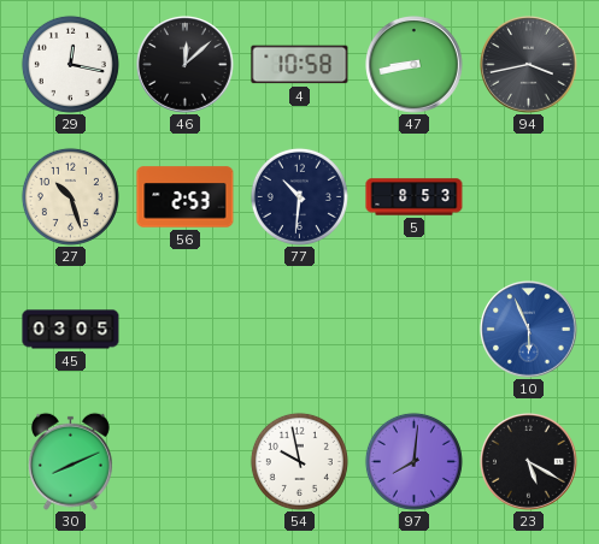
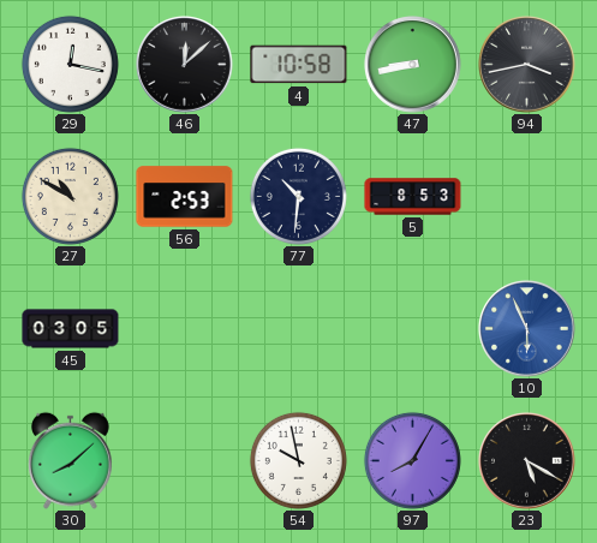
27: 10:27 -> 10:50
30: 8:11 -> 8:08
97: 8:01 -> 8:05
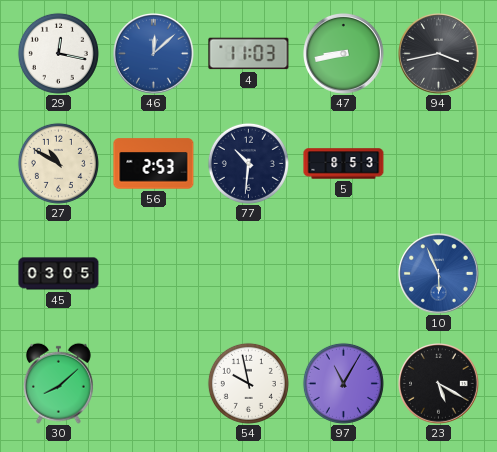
46 dial: black -> blue
4: 10:58 -> 11:03
97: 8:05 -> 11:05
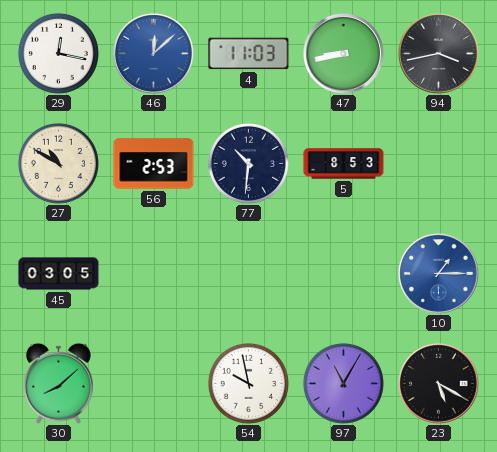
10: 5:56 -> 1:15
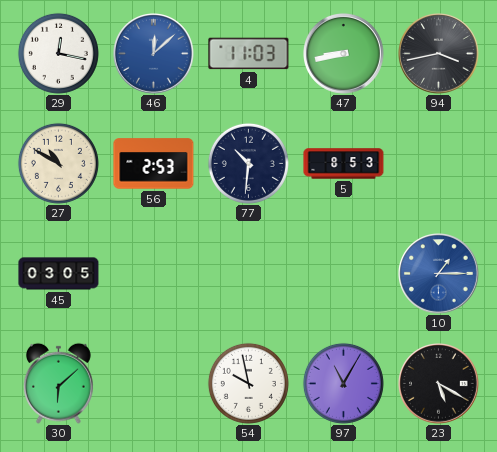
30: 8:08 -> 6:08
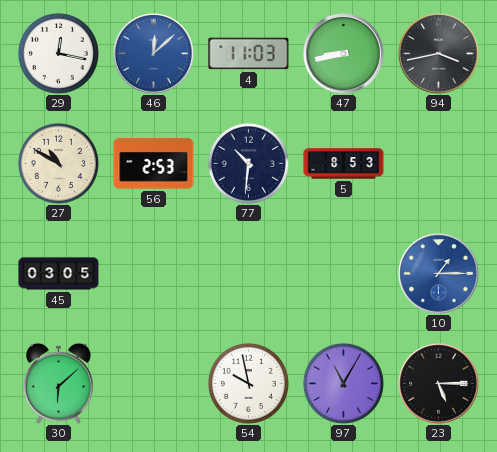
23: 5:20 -> 5:15
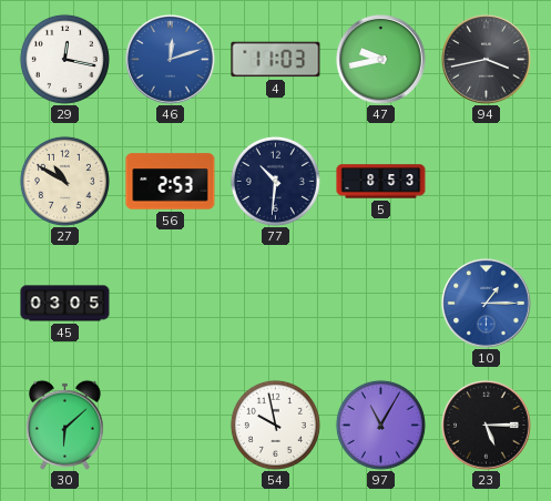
46: 12:08 -> 12:12
47: 8:43 -> 9:43
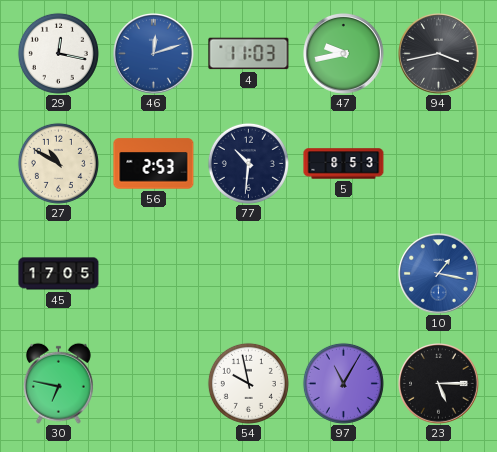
45: 03:05 -> 17:05
10: 1:15 -> 1:17
30: 6:08 -> 6:47
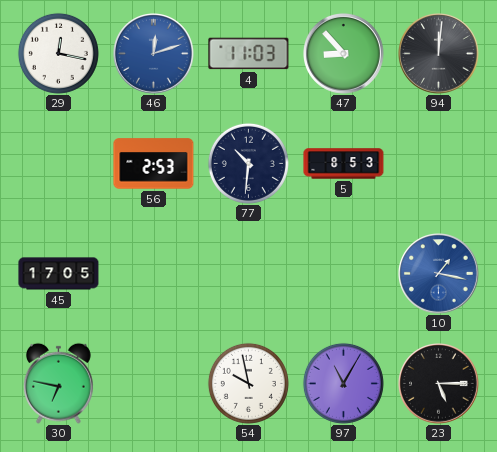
47: 9:43 -> 8:53
94: 3:43 -> 12:01
27: 10:50 -> none
